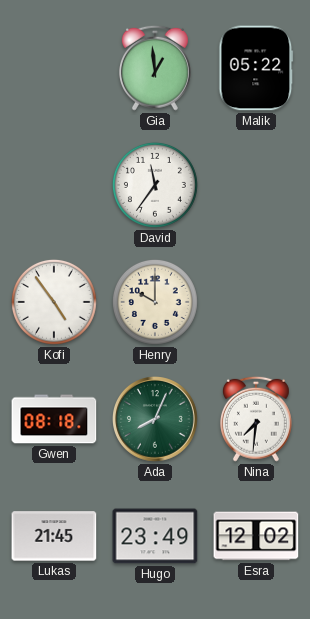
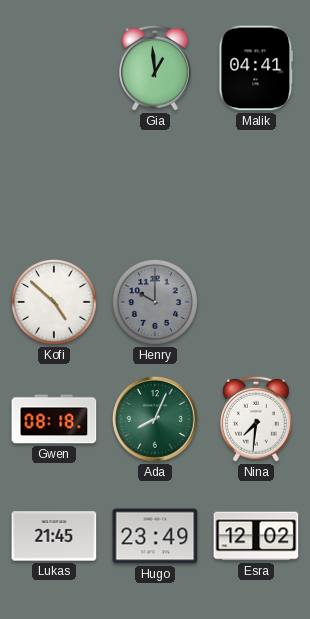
Malik: 05:22 -> 04:41
David: 11:36 -> none
Kofi: 4:54 -> 4:52
Henry dial: cream -> grey
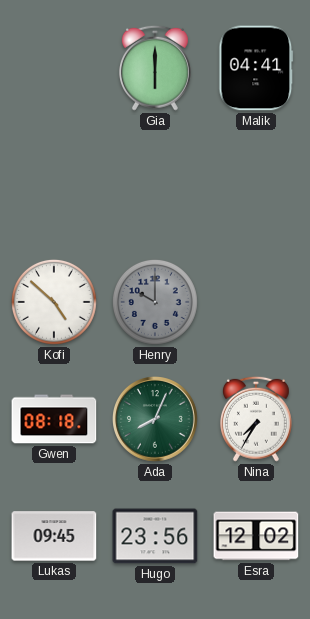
Gia: 12:59 -> 6:00
Nina: 7:31 -> 7:35
Lukas: 21:45 -> 09:45
Hugo: 23:49 -> 23:56
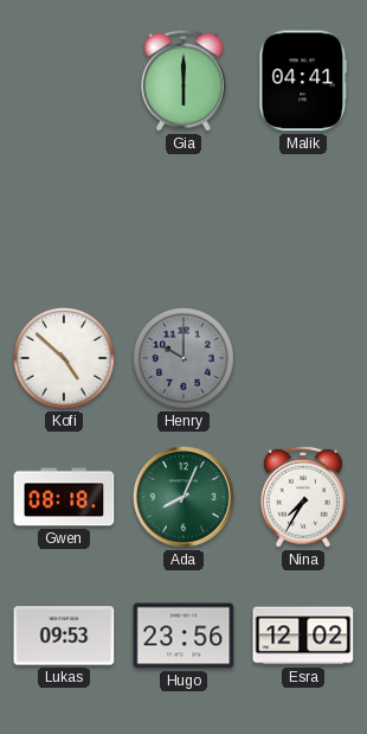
Lukas: 09:45 -> 09:53
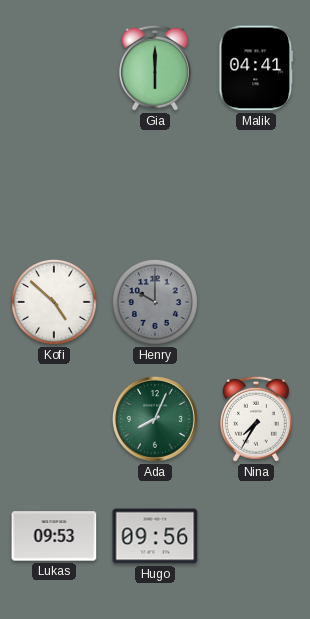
Gwen: 08:18 -> none
Hugo: 23:56 -> 09:56
Esra: 12:02 -> none
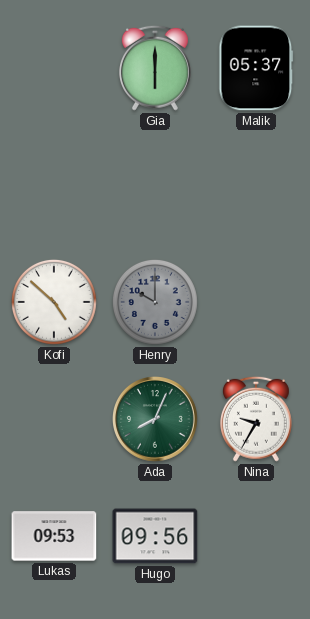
Malik: 04:41 -> 05:37
Nina: 7:35 -> 9:35
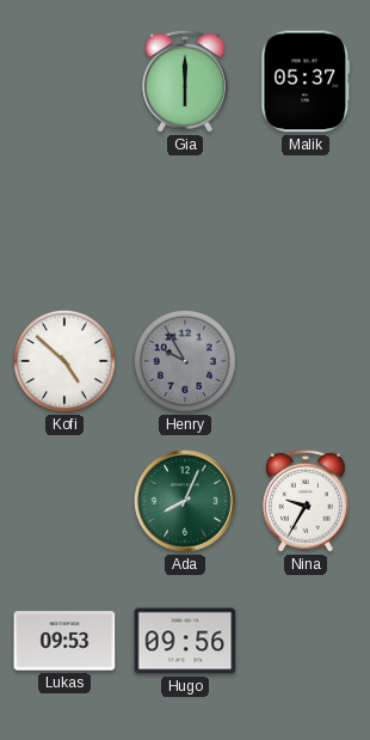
Henry: 10:00 -> 9:55
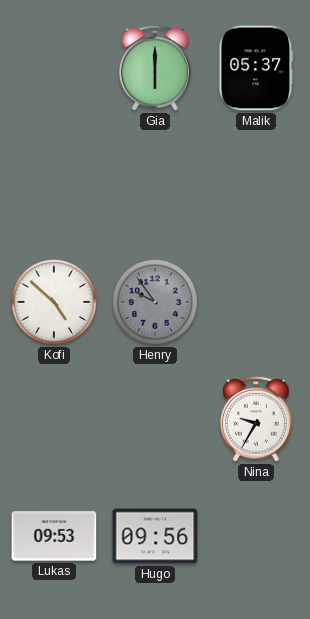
Henry: 9:55 -> 9:54
Ada: 8:04 -> none
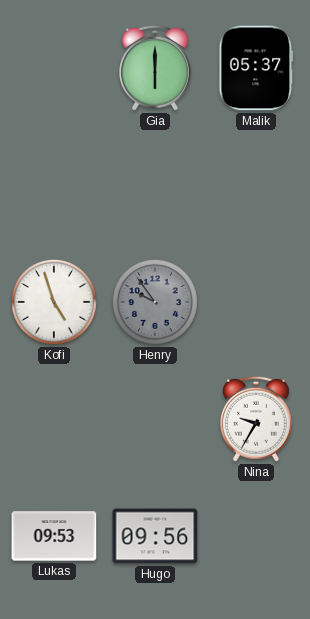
Kofi: 4:52 -> 4:57
